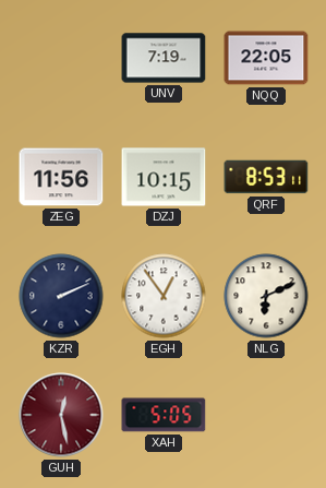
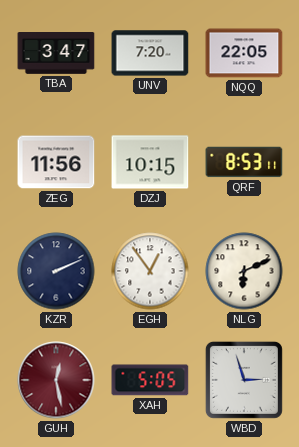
TBA: none -> 3:47
UNV: 7:19 -> 7:20
WBD: none -> 2:57
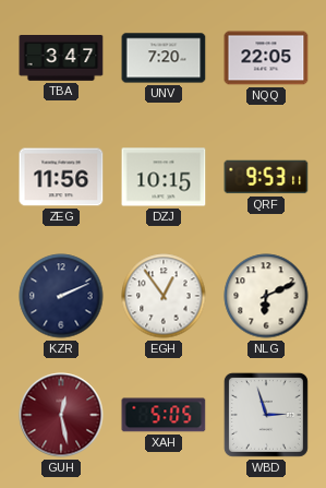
QRF: 8:53 -> 9:53
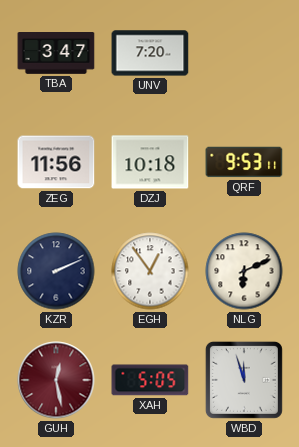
NQQ: 22:05 -> none
DZJ: 10:15 -> 10:18
WBD: 2:57 -> 11:57
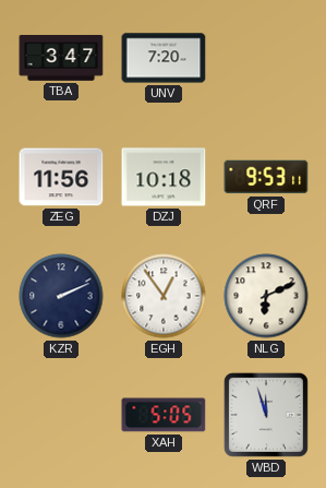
GUH: 12:28 -> none
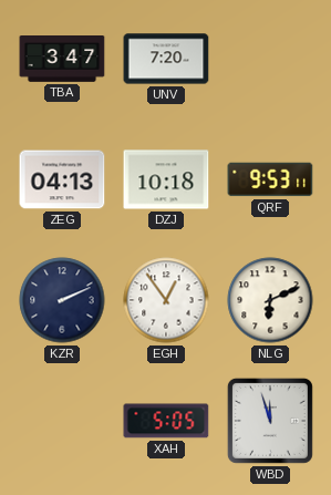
ZEG: 11:56 -> 04:13
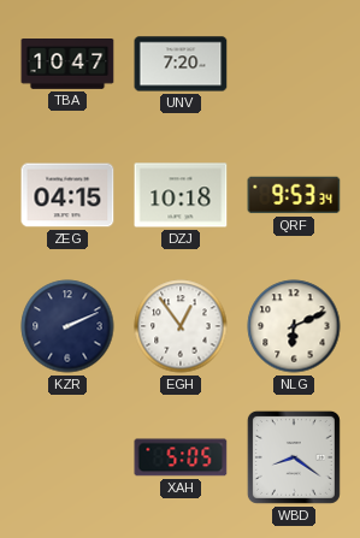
TBA: 3:47 -> 10:47
ZEG: 04:13 -> 04:15
QRF: 9:53:11 -> 9:53:34
WBD: 11:57 -> 8:21
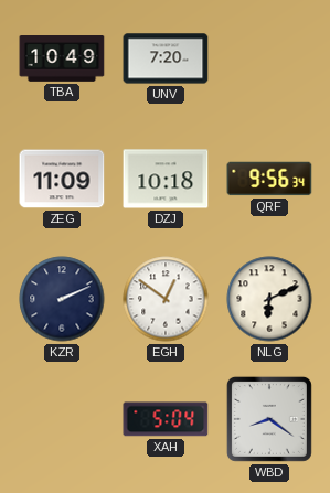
TBA: 10:47 -> 10:49
ZEG: 04:15 -> 11:09
QRF: 9:53 -> 9:56
EGH: 12:54 -> 12:51
XAH: 5:05 -> 5:04
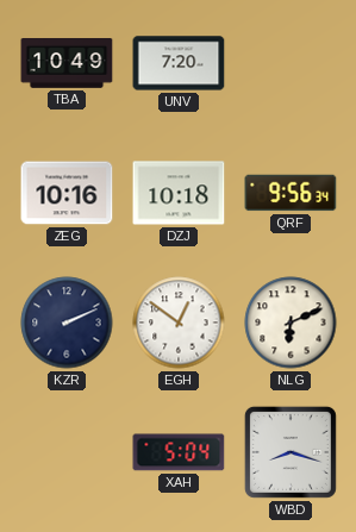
ZEG: 11:09 -> 10:16
WBD: 8:21 -> 8:18
